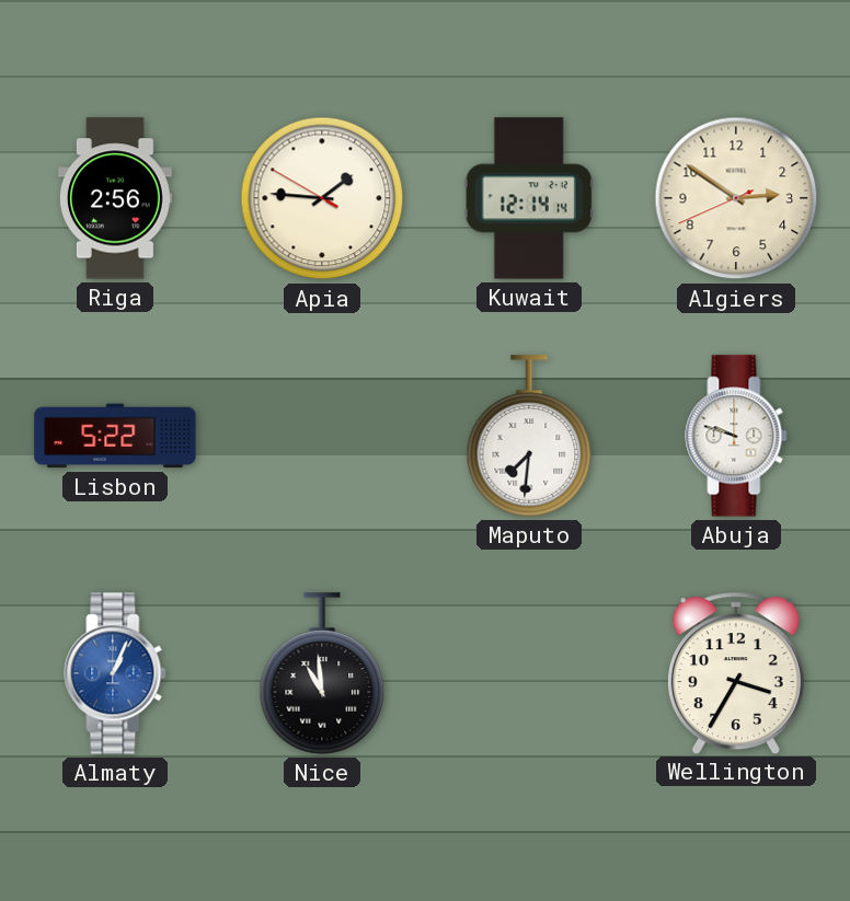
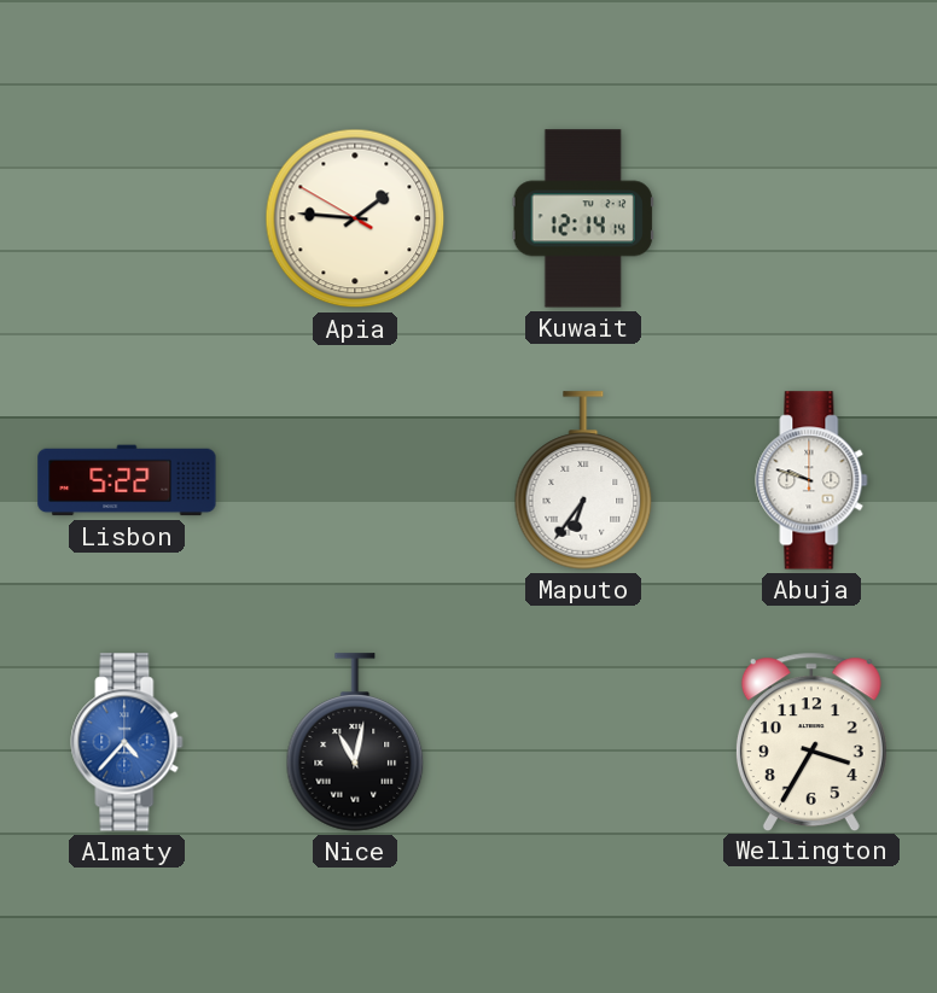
Riga: 2:56 -> none
Algiers: 2:50 -> none
Maputo: 7:31 -> 6:36
Almaty: 1:04 -> 4:37
Nice: 10:59 -> 11:02
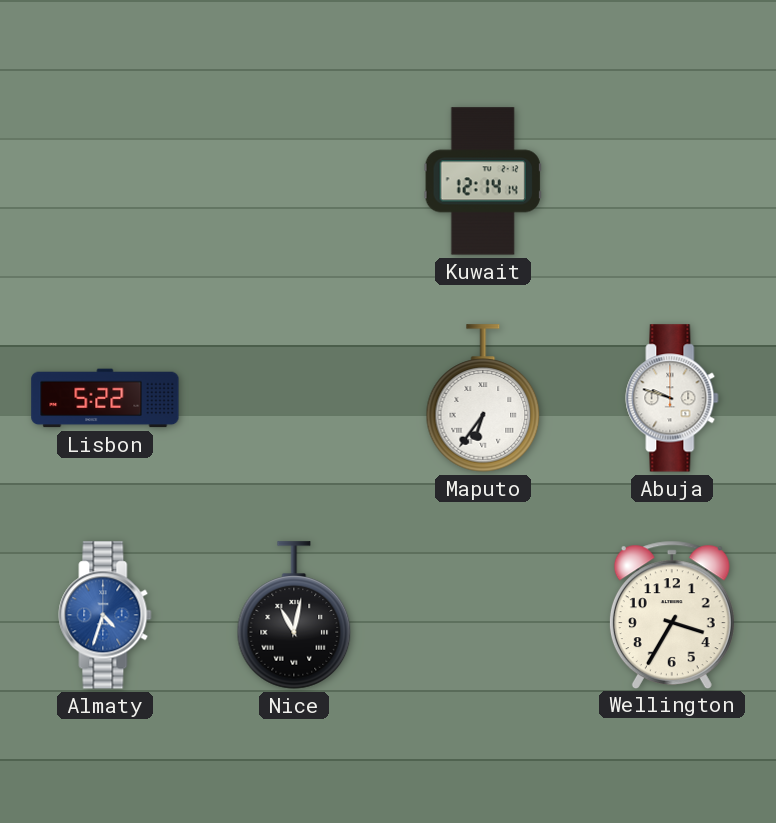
Apia: 1:45 -> none
Almaty: 4:37 -> 4:33
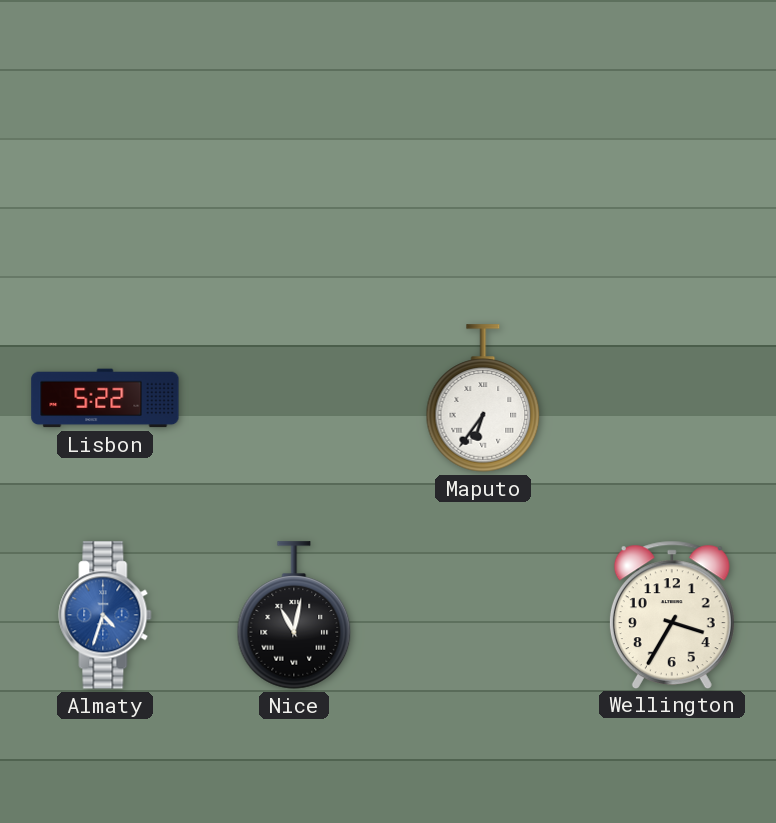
Kuwait: 12:14 -> none
Abuja: 9:48 -> none
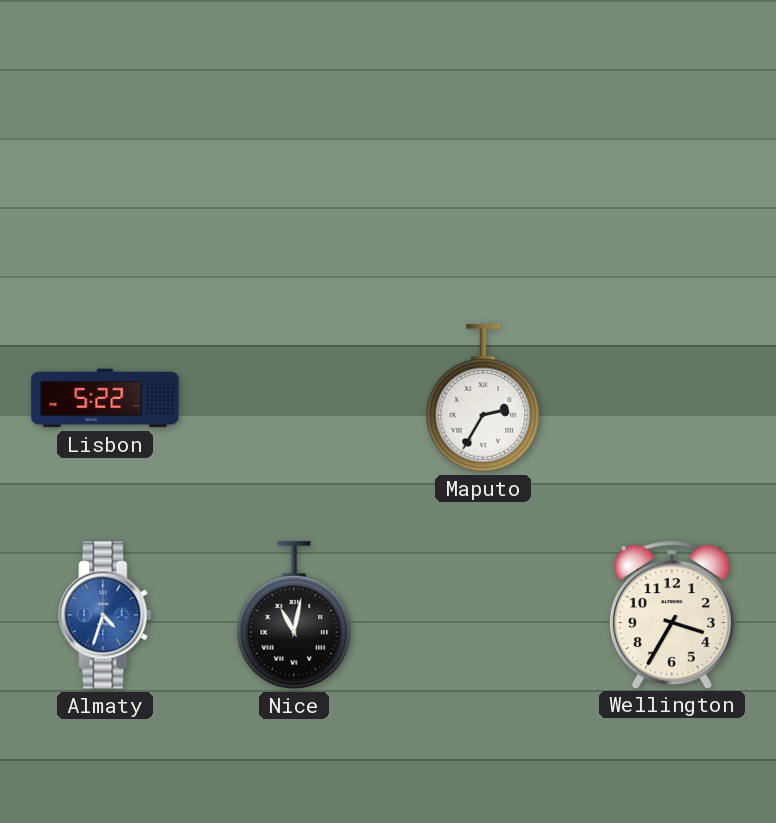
Maputo: 6:36 -> 2:35
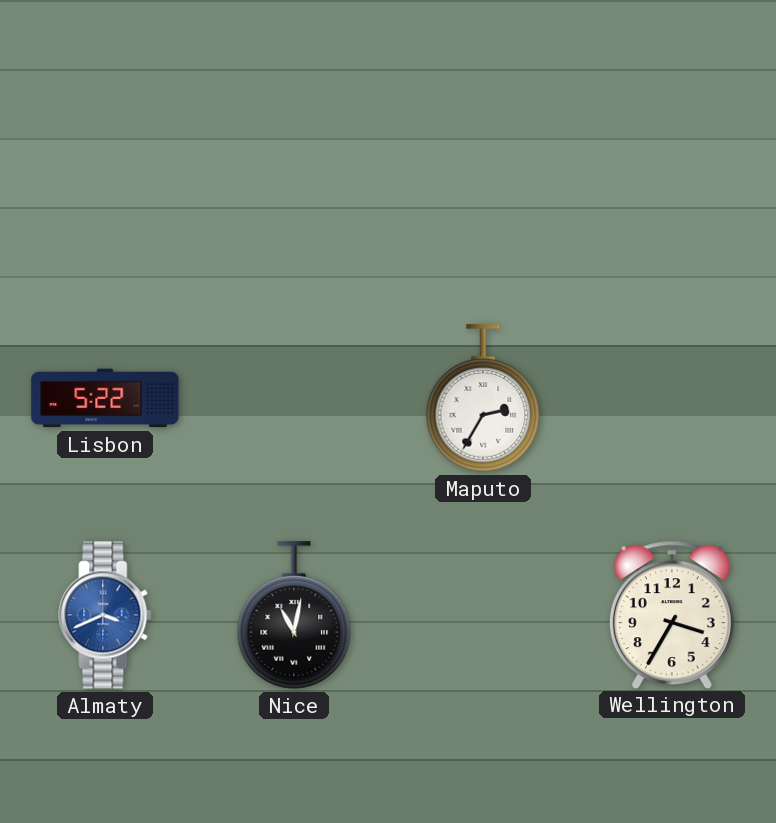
Almaty: 4:33 -> 3:41
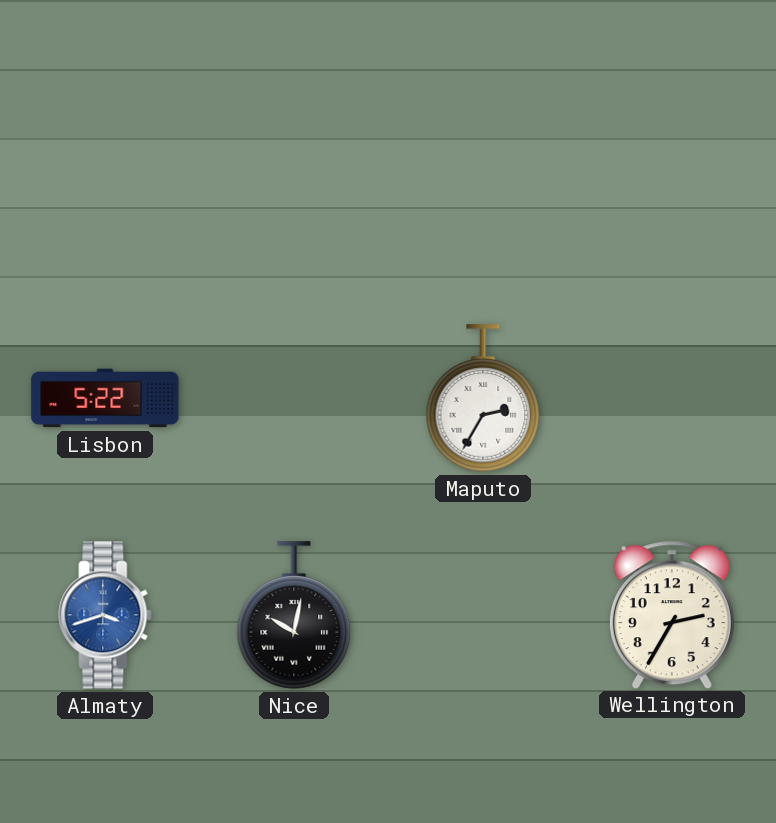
Almaty: 3:41 -> 3:42
Nice: 11:02 -> 10:02
Wellington: 3:35 -> 2:35
